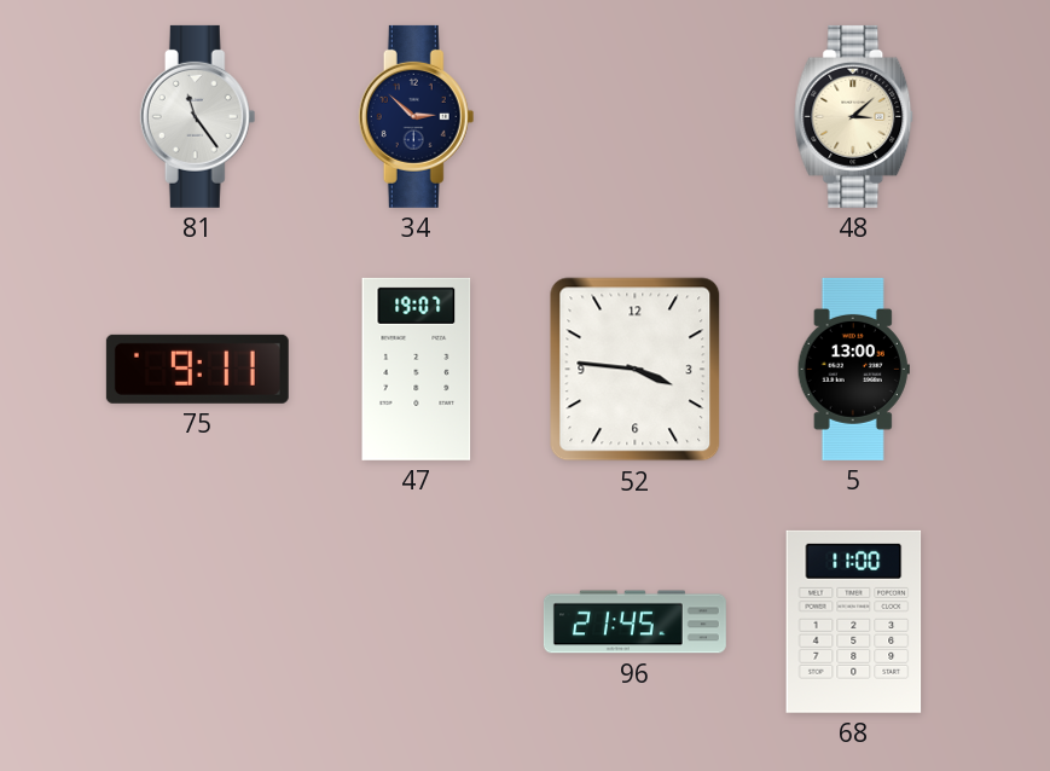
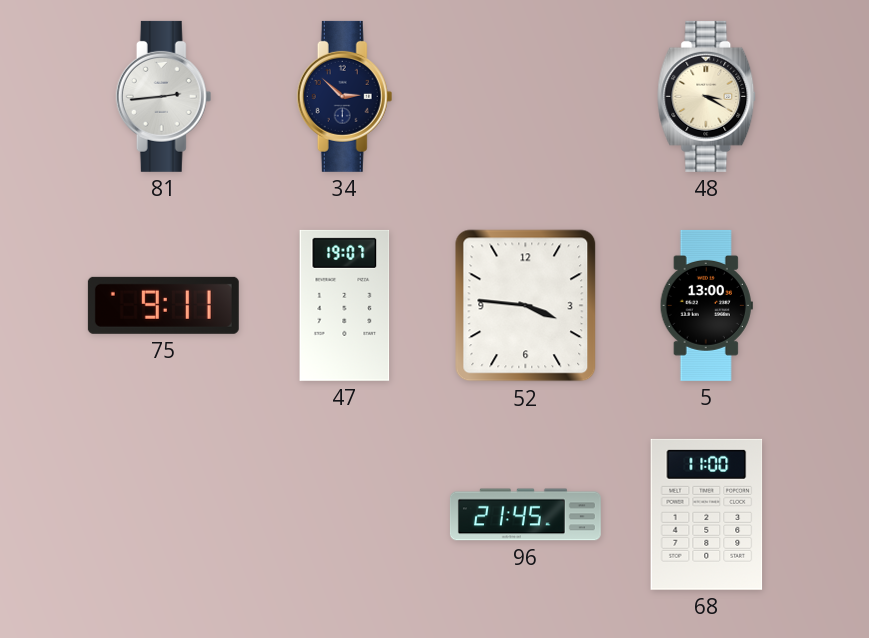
81: 11:24 -> 2:44
48: 3:08 -> 3:20
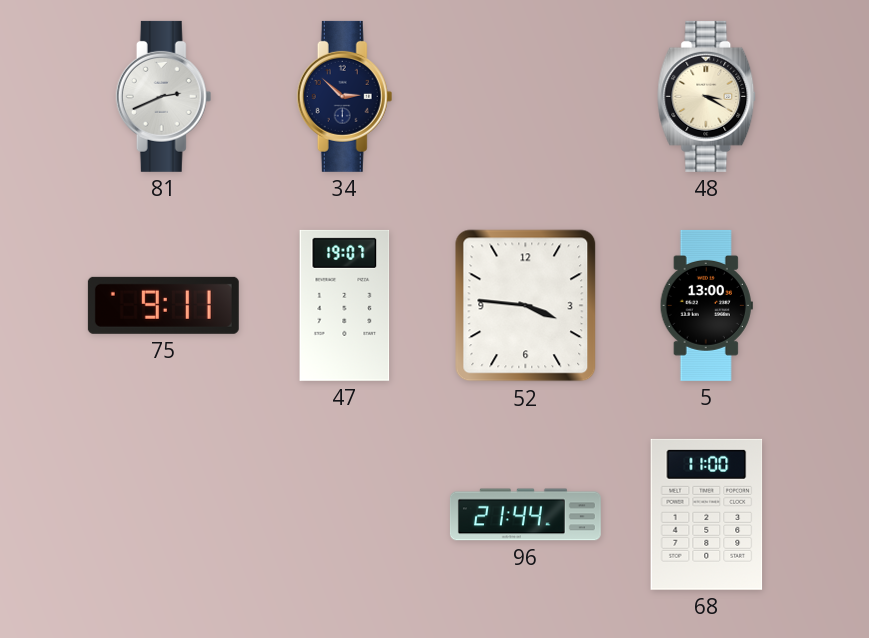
81: 2:44 -> 2:41
96: 21:45 -> 21:44
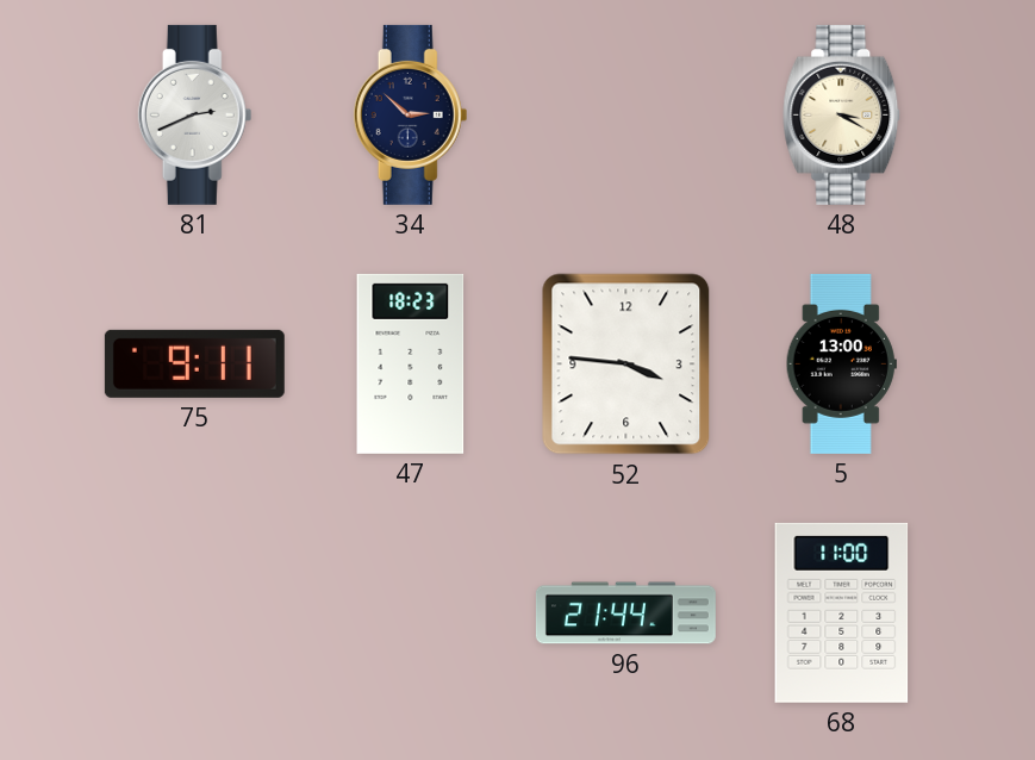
47: 19:07 -> 18:23
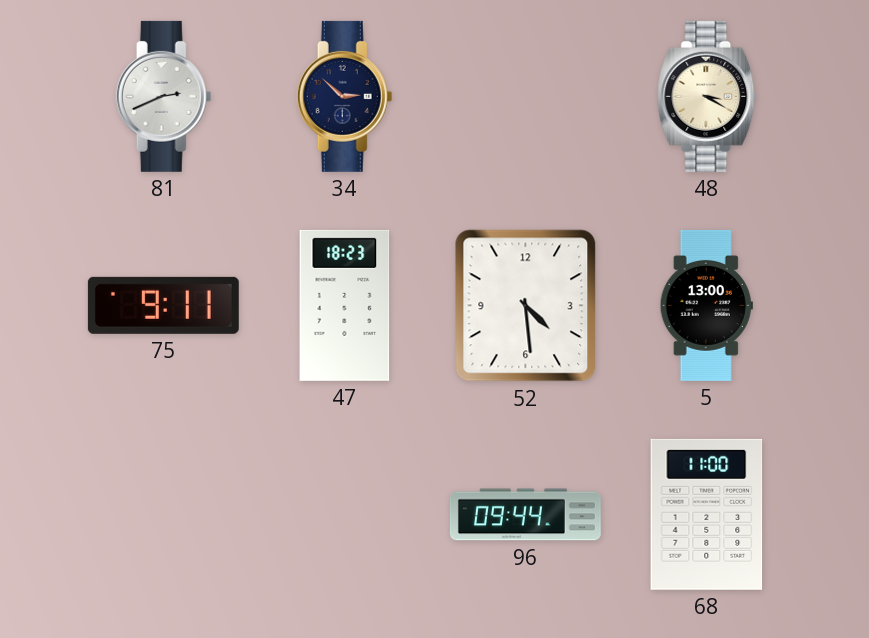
52: 3:46 -> 4:29
96: 21:44 -> 09:44
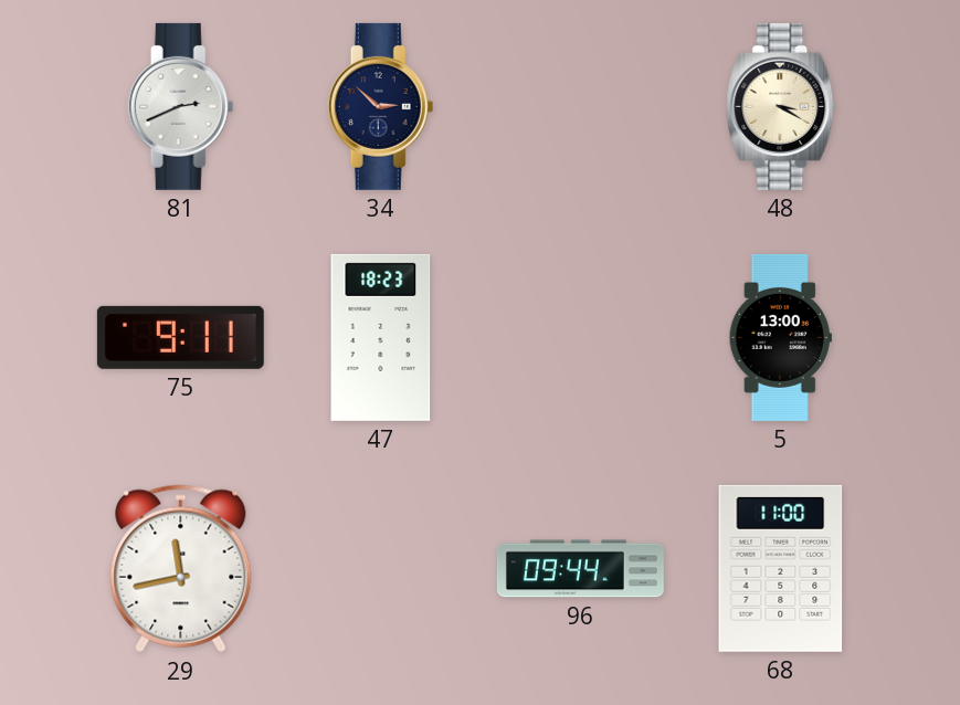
52: 4:29 -> none
29: none -> 11:43
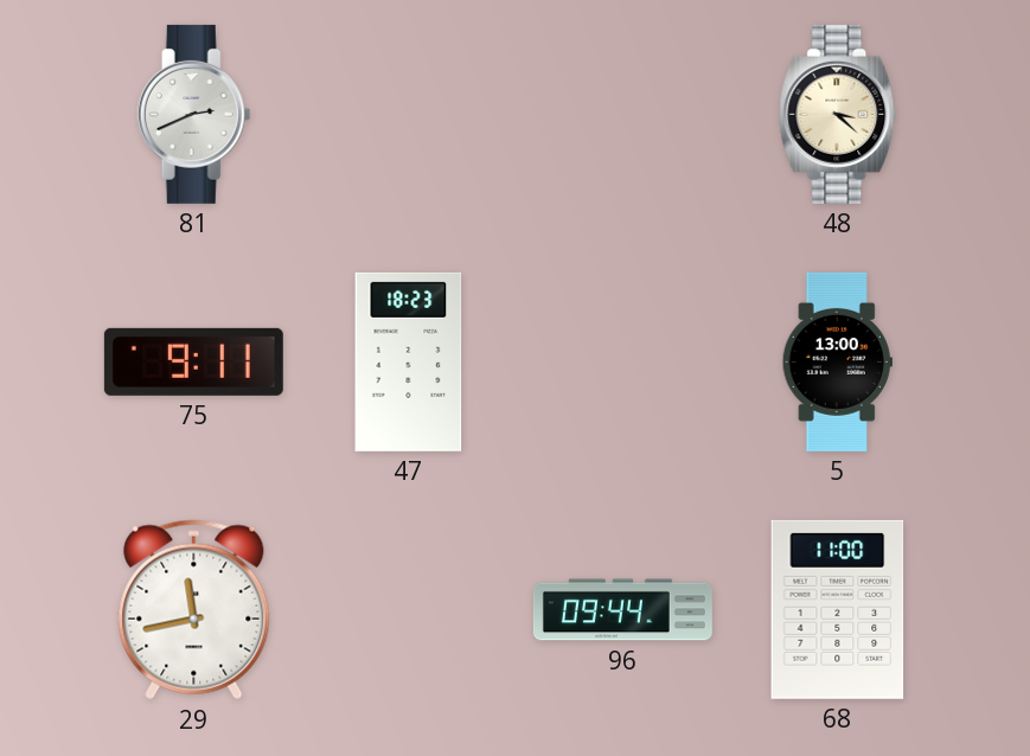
34: 2:52 -> none
48: 3:20 -> 3:22
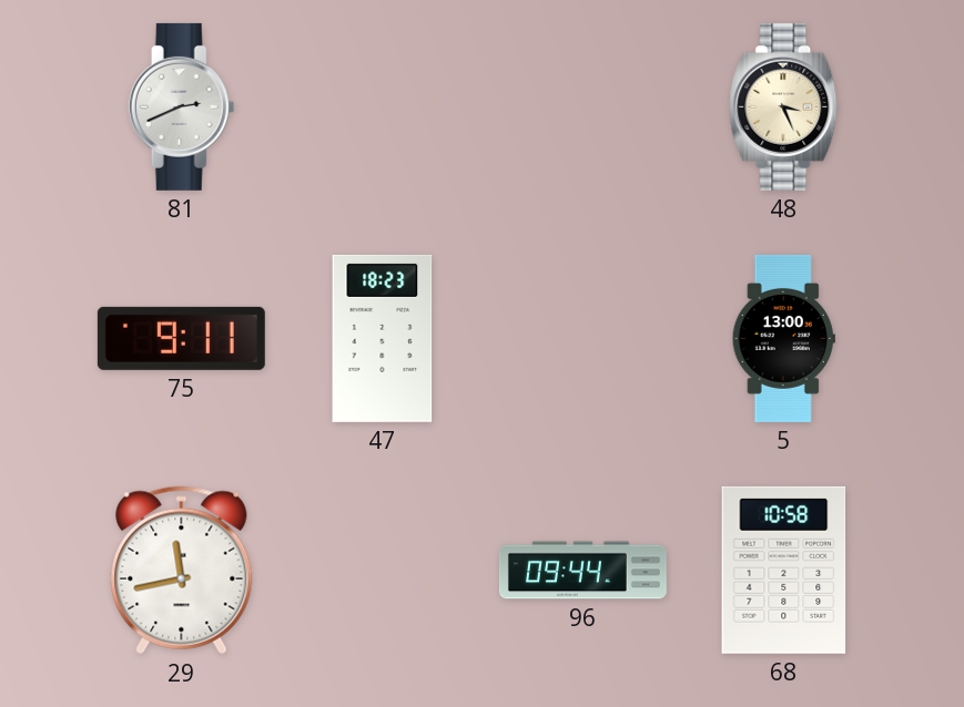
48: 3:22 -> 3:26
68: 11:00 -> 10:58
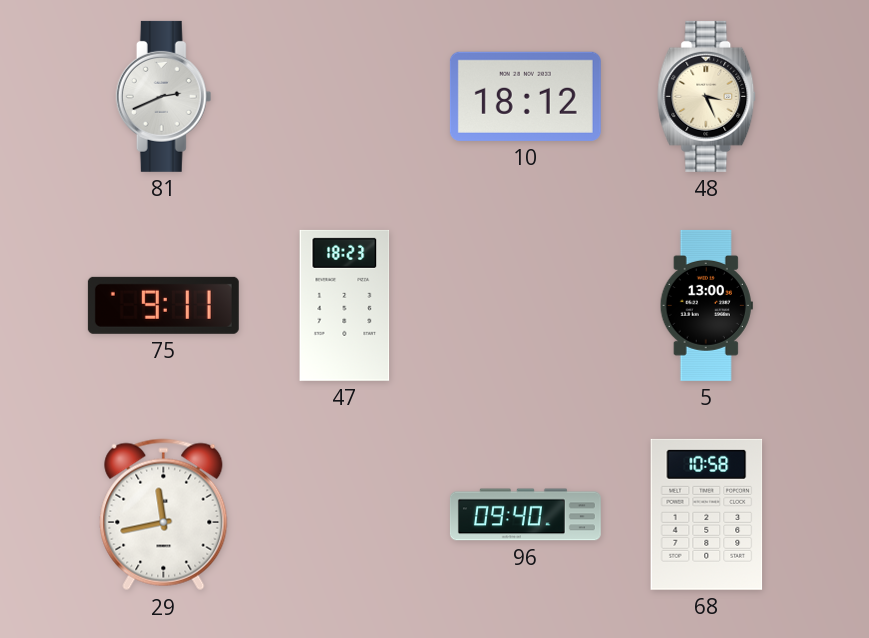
10: none -> 18:12
96: 09:44 -> 09:40
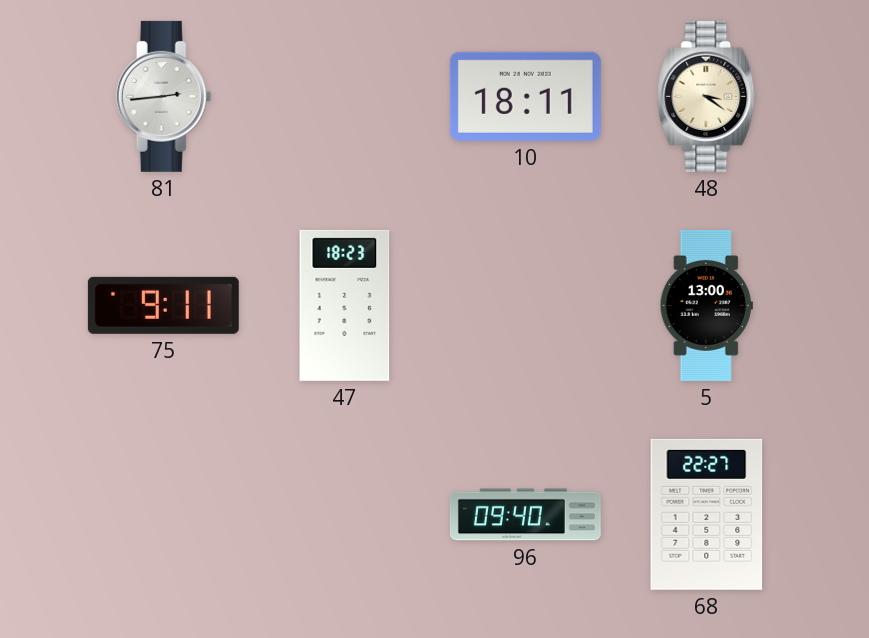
81: 2:41 -> 2:44
10: 18:12 -> 18:11
48: 3:26 -> 3:21
29: 11:43 -> none
68: 10:58 -> 22:27
